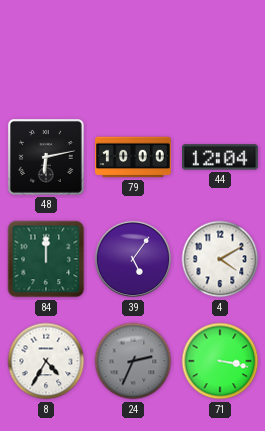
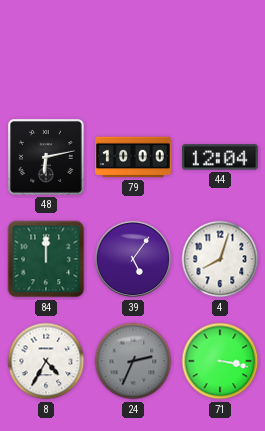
4: 4:10 -> 8:03
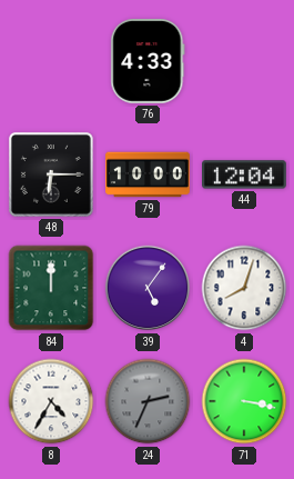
76: none -> 4:33
48: 6:13 -> 6:15
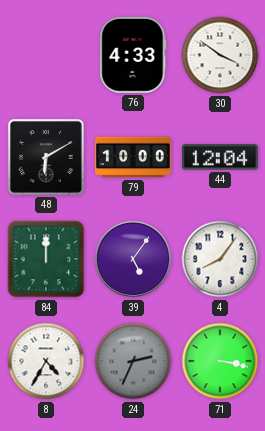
30: none -> 3:51
48: 6:15 -> 6:10
4: 8:03 -> 8:06
